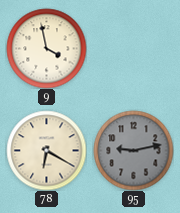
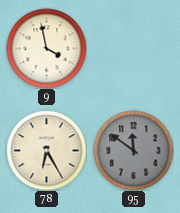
78: 6:20 -> 6:25
95: 9:13 -> 11:51
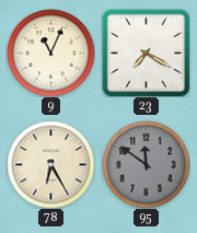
9: 3:58 -> 11:04
23: none -> 7:20
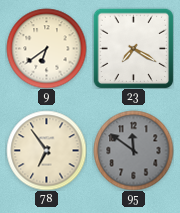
9: 11:04 -> 6:39
78: 6:25 -> 6:54
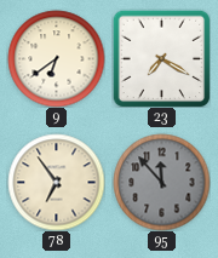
95: 11:51 -> 11:53
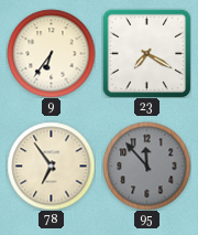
9: 6:39 -> 6:36
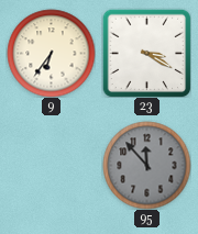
23: 7:20 -> 3:20
78: 6:54 -> none
